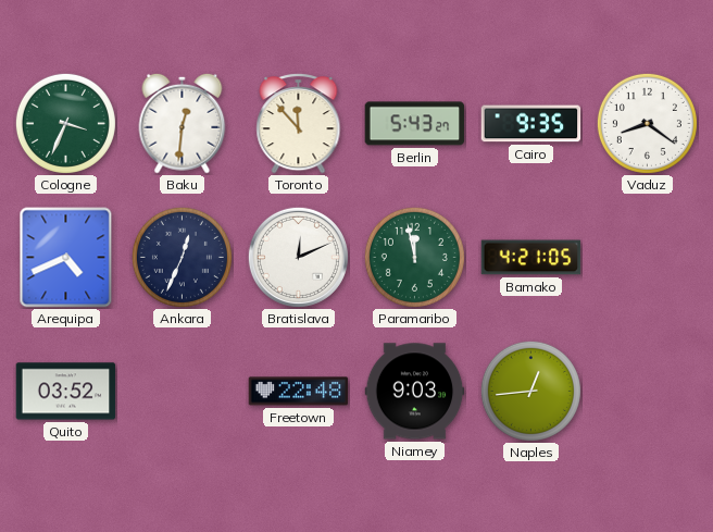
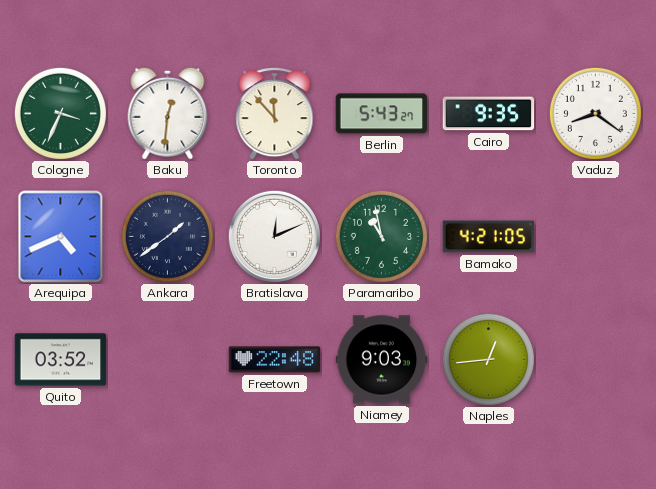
Ankara: 12:34 -> 1:39
Paramaribo: 11:58 -> 10:58
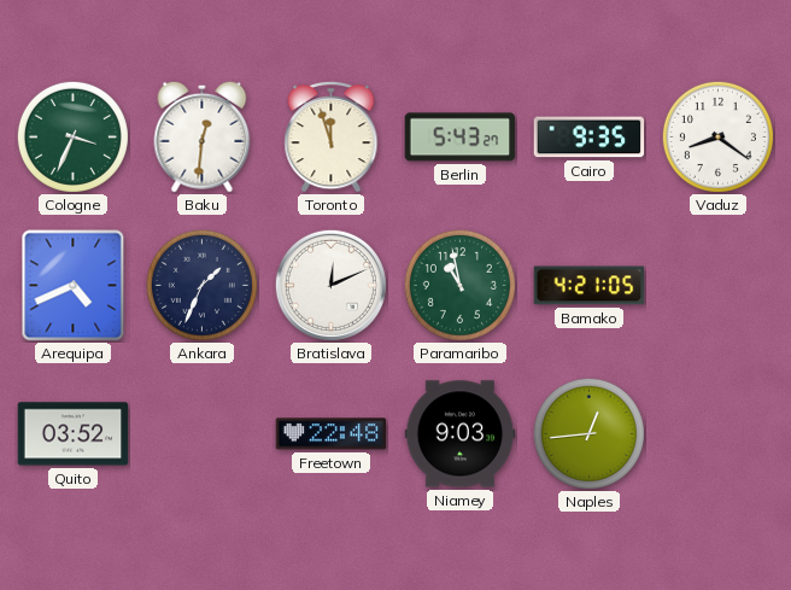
Toronto: 11:53 -> 11:57
Ankara: 1:39 -> 1:34
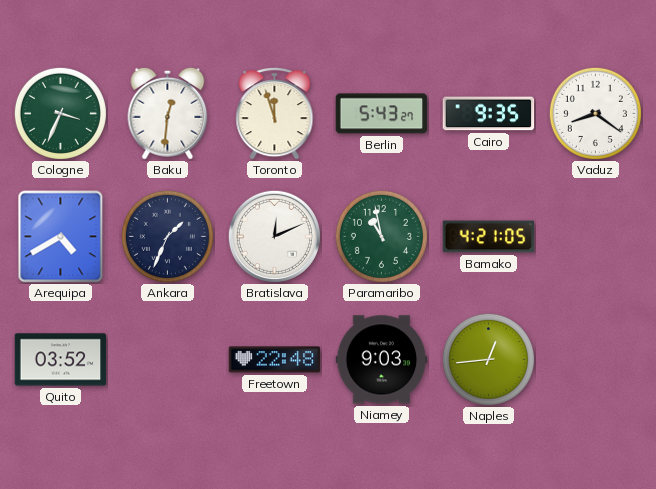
Arequipa: 4:41 -> 4:40
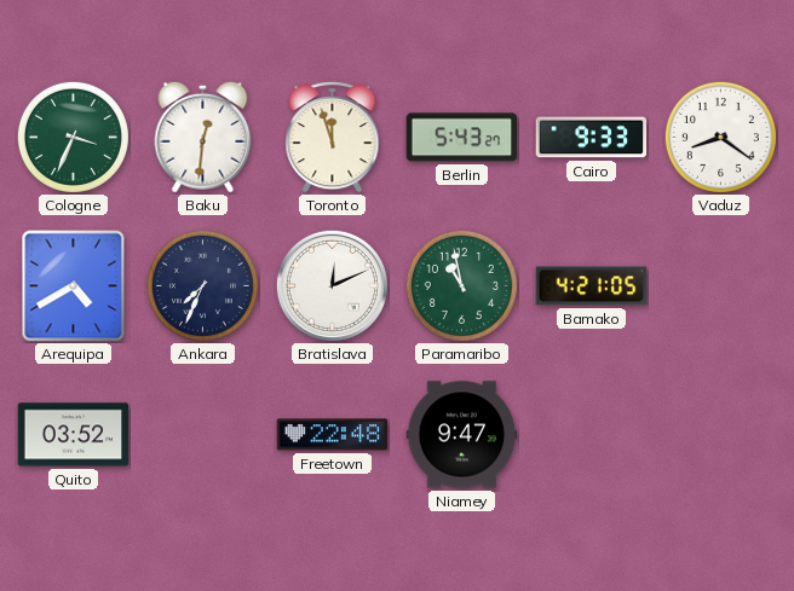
Cairo: 9:35 -> 9:33
Ankara: 1:34 -> 7:34
Niamey: 9:03 -> 9:47
Naples: 12:44 -> none
